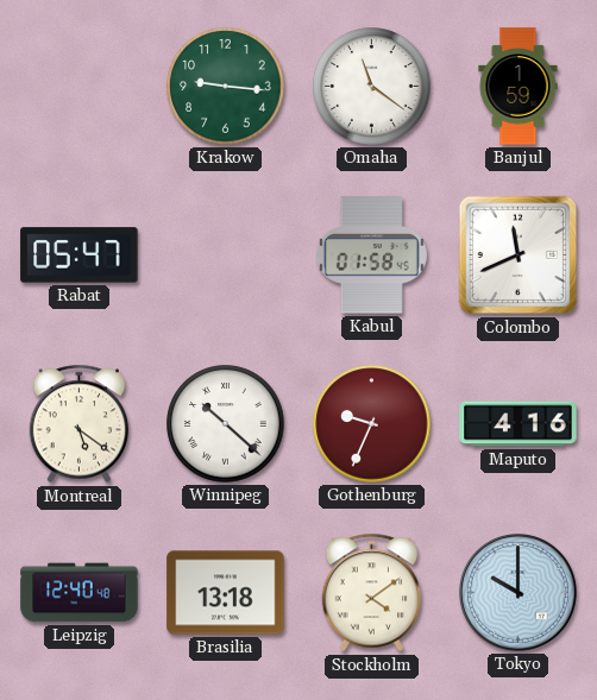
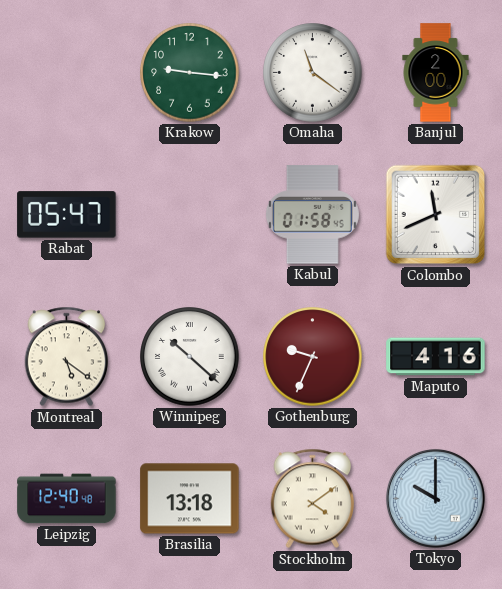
Banjul: 1:59 -> 2:00
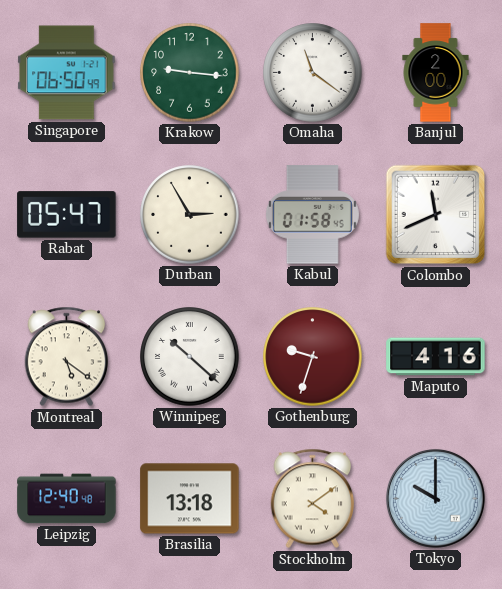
Singapore: none -> 06:50
Durban: none -> 2:55
Gothenburg: 9:34 -> 9:33
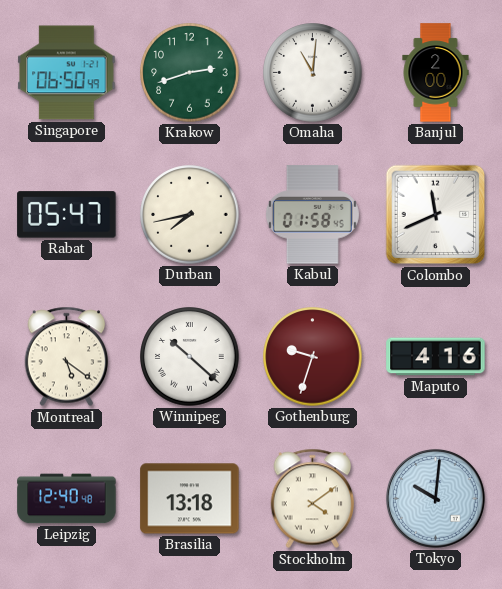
Krakow: 9:16 -> 2:42
Omaha: 11:21 -> 11:01
Durban: 2:55 -> 7:43
Tokyo: 10:00 -> 10:01
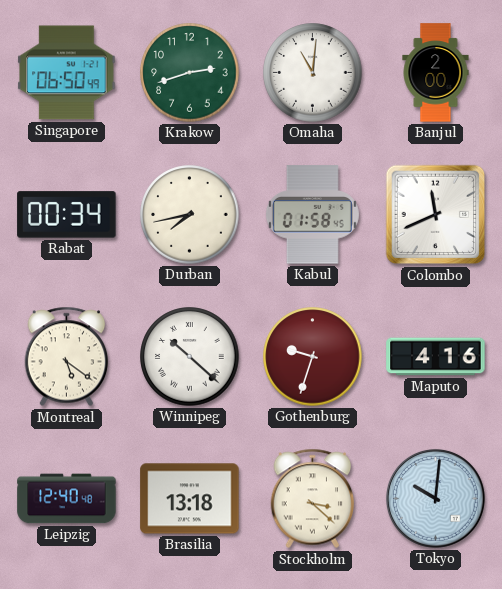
Rabat: 05:47 -> 00:34
Stockholm: 4:09 -> 3:22
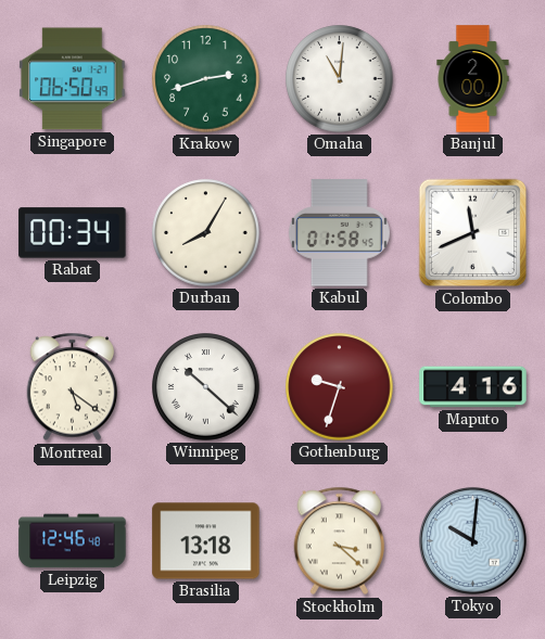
Durban: 7:43 -> 8:05
Leipzig: 12:40 -> 12:46
